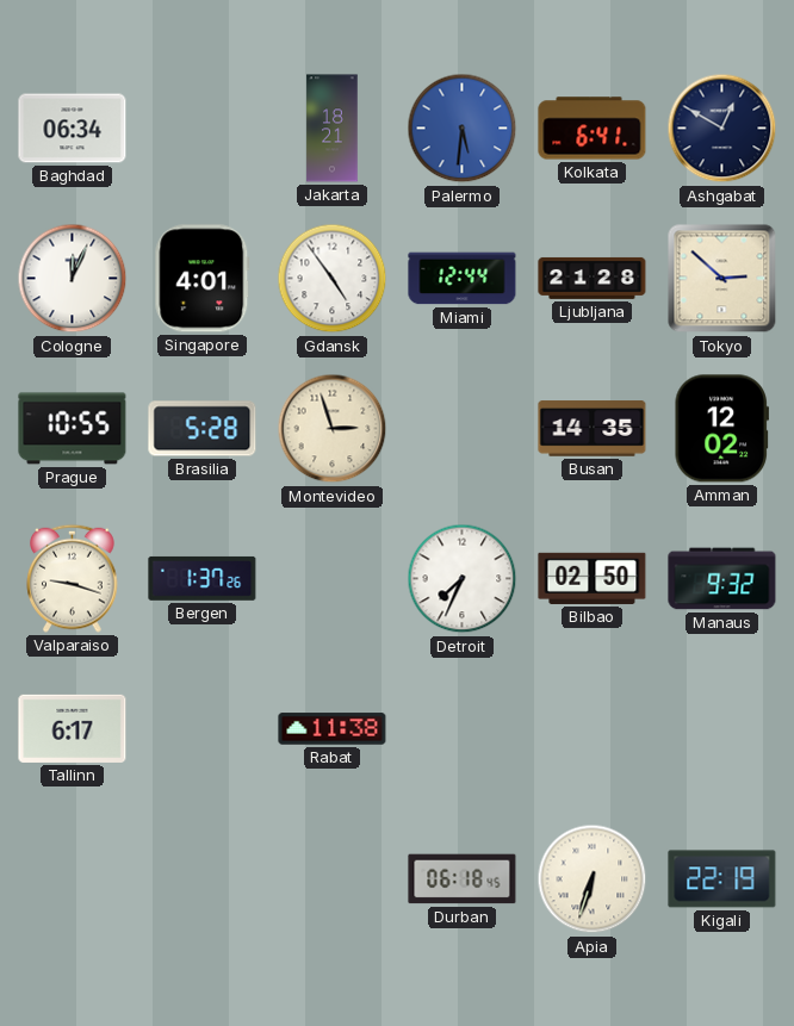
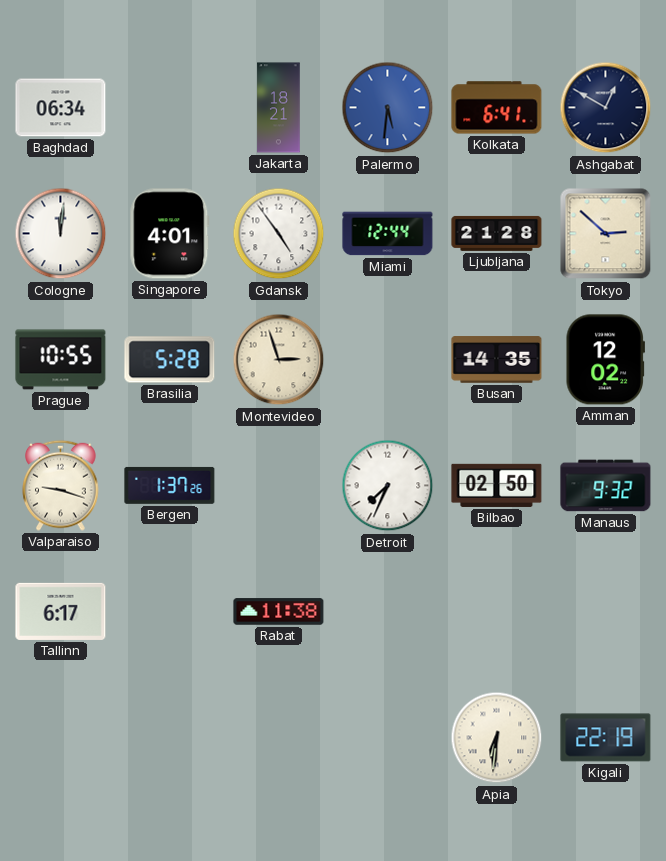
Cologne: 12:04 -> 12:01
Durban: 06:18 -> none
Apia: 6:33 -> 6:31
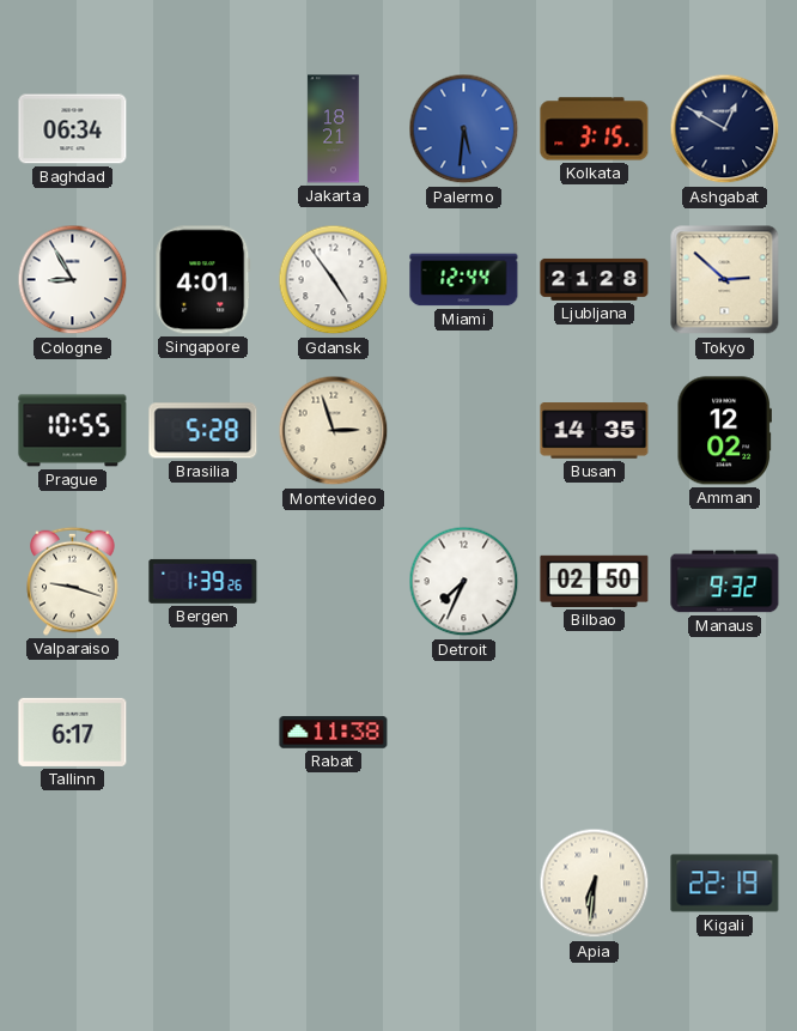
Kolkata: 6:41 -> 3:15
Cologne: 12:01 -> 8:55
Bergen: 1:37 -> 1:39
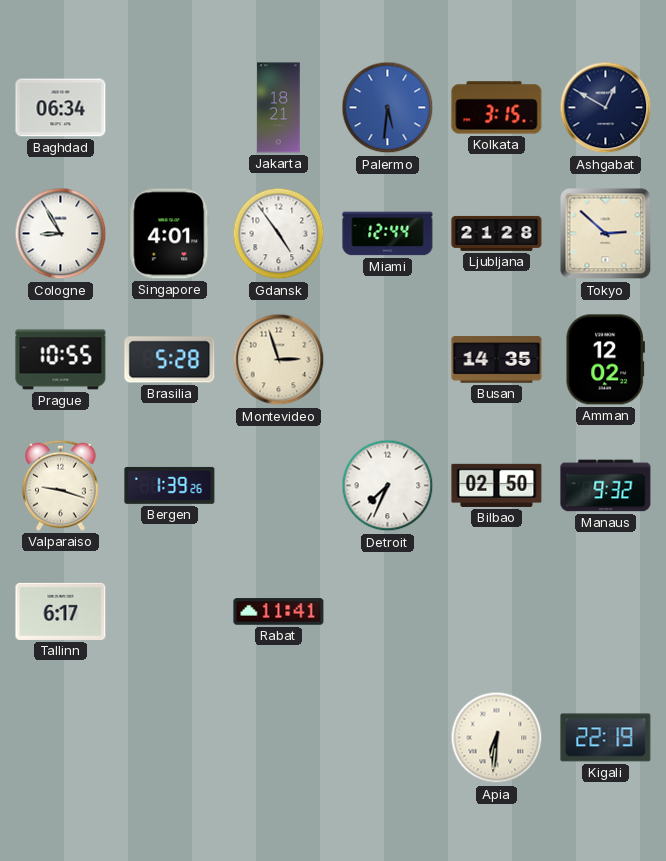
Rabat: 11:38 -> 11:41
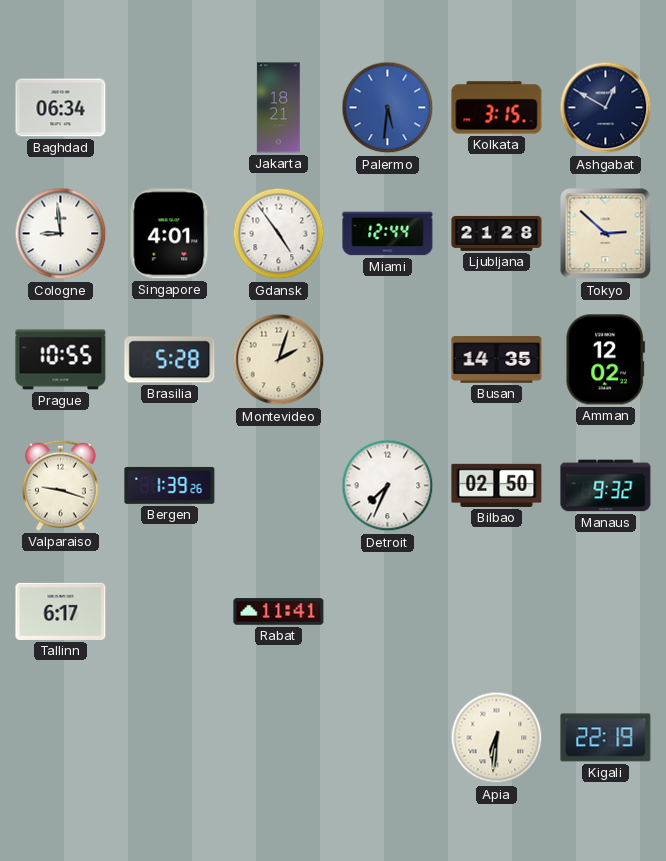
Cologne: 8:55 -> 8:59
Montevideo: 2:57 -> 2:03
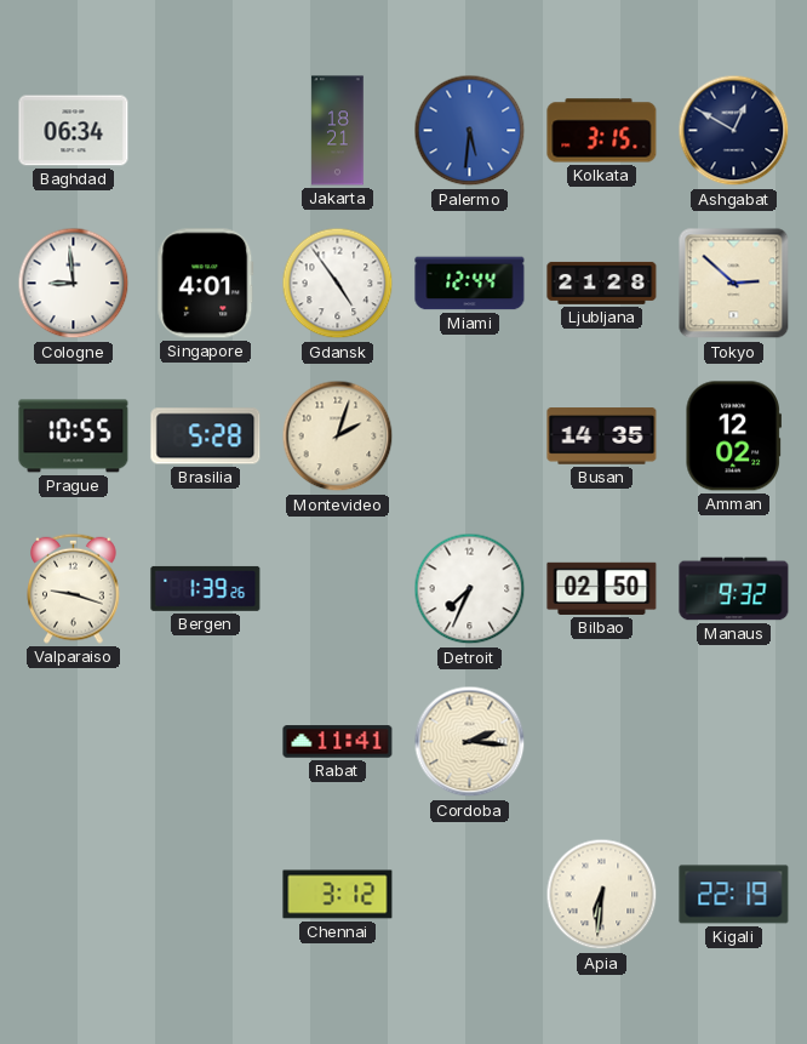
Tallinn: 6:17 -> none
Cordoba: none -> 2:16
Chennai: none -> 3:12
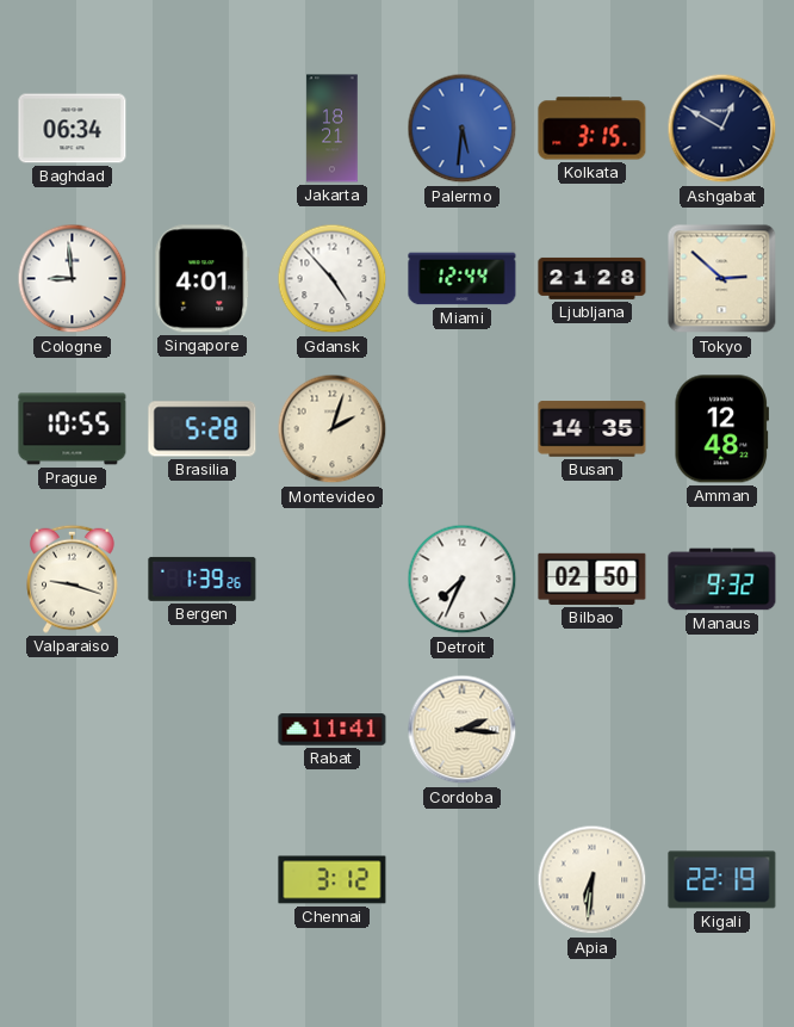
Gdansk: 4:54 -> 4:53
Amman: 12:02 -> 12:48
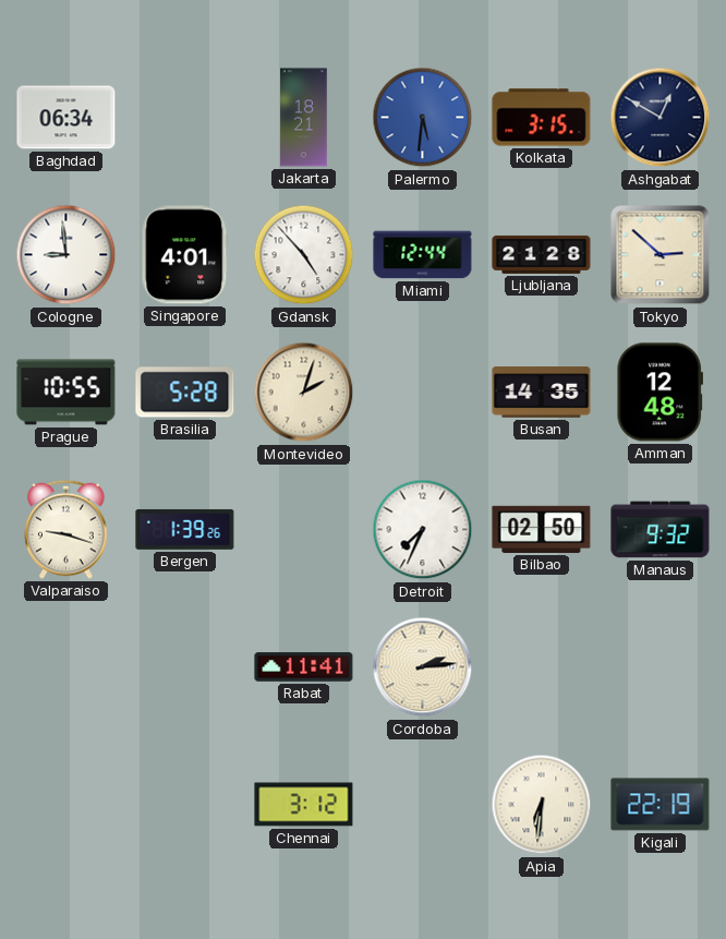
Cordoba: 2:16 -> 2:14
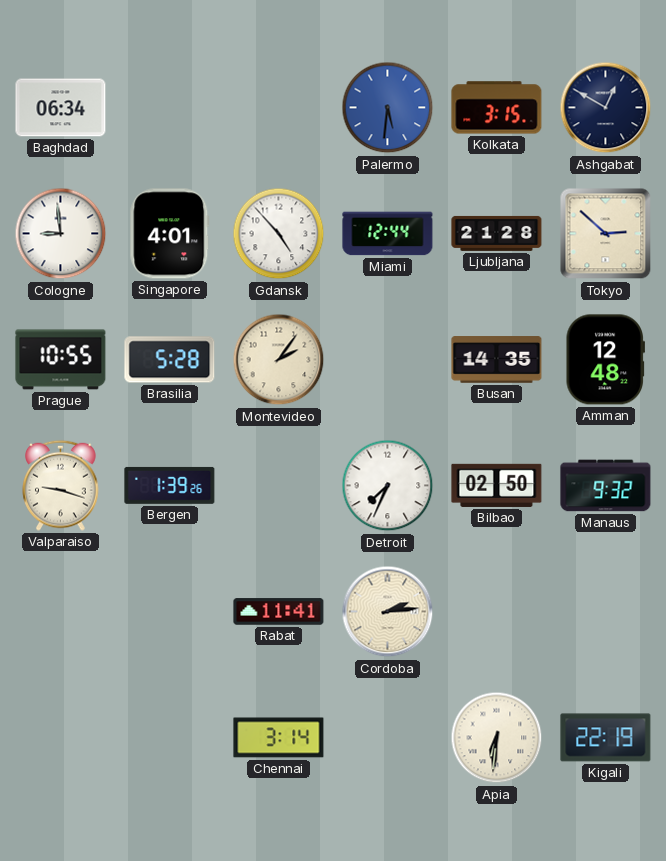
Jakarta: 18:21 -> none
Montevideo: 2:03 -> 2:06
Chennai: 3:12 -> 3:14
